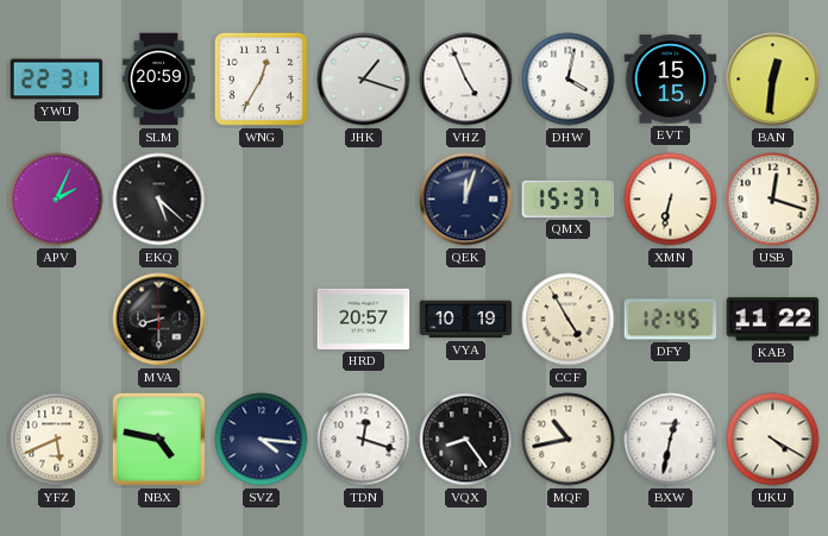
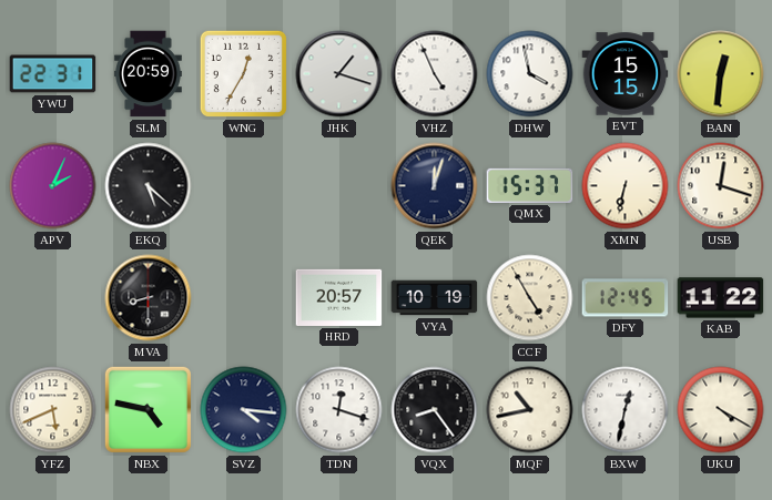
DHW: 4:02 -> 3:58
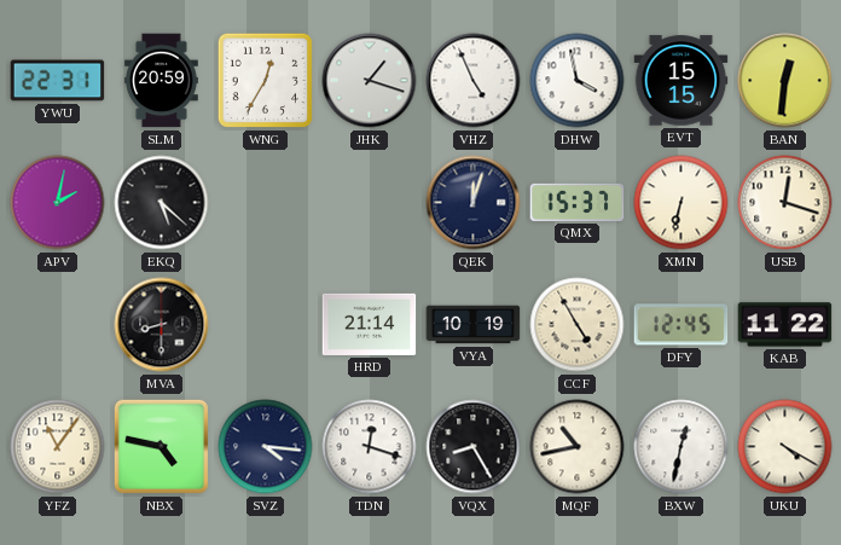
APV: 2:04 -> 2:02
HRD: 20:57 -> 21:14
YFZ: 5:41 -> 11:06
VQX: 8:24 -> 8:25
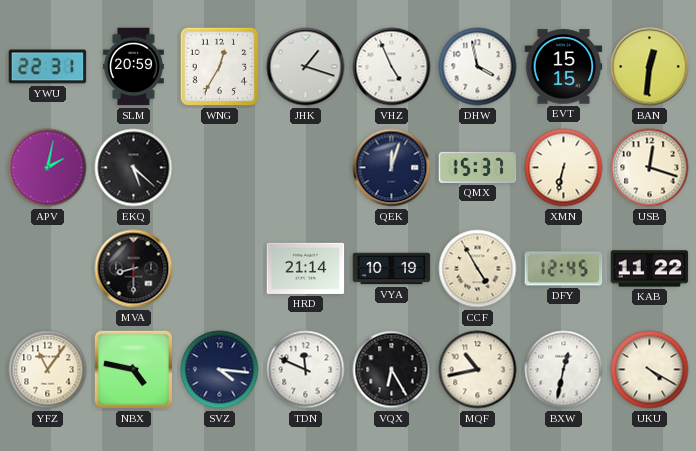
TDN: 12:18 -> 11:49
VQX: 8:25 -> 6:25
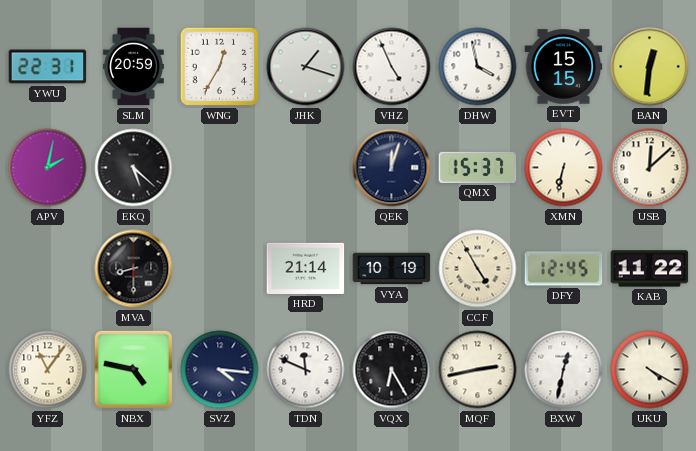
USB: 12:18 -> 12:08
MQF: 10:43 -> 2:43
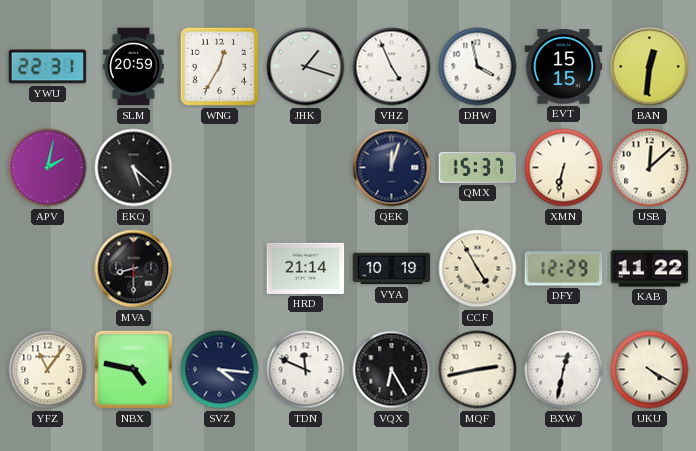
DFY: 12:45 -> 12:29
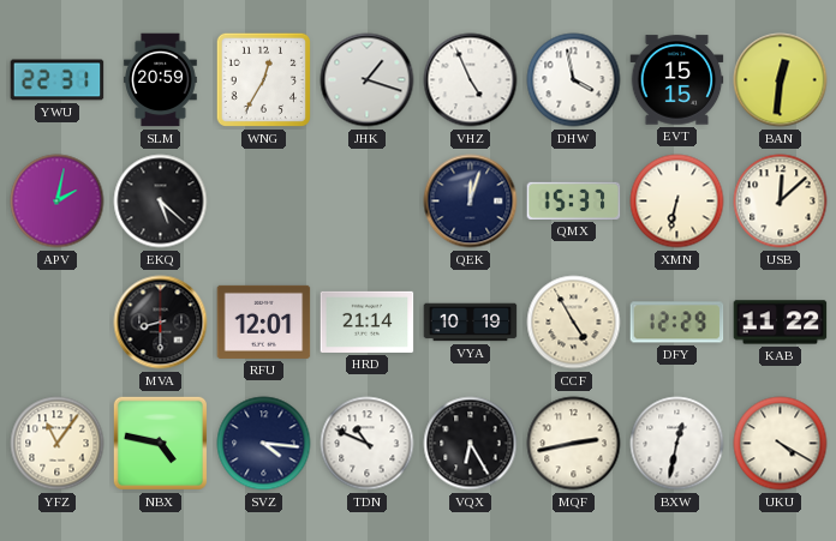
RFU: none -> 12:01
TDN: 11:49 -> 10:49
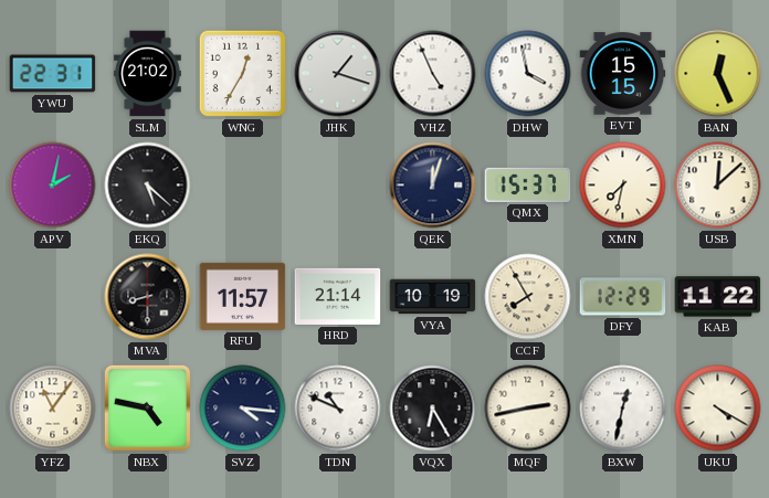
SLM: 20:59 -> 21:02
BAN: 12:31 -> 12:26
XMN: 6:32 -> 7:32
RFU: 12:01 -> 11:57
CCF: 4:55 -> 7:55
